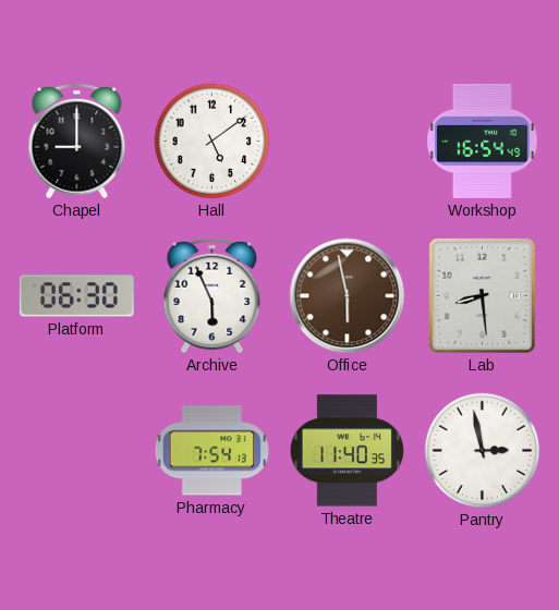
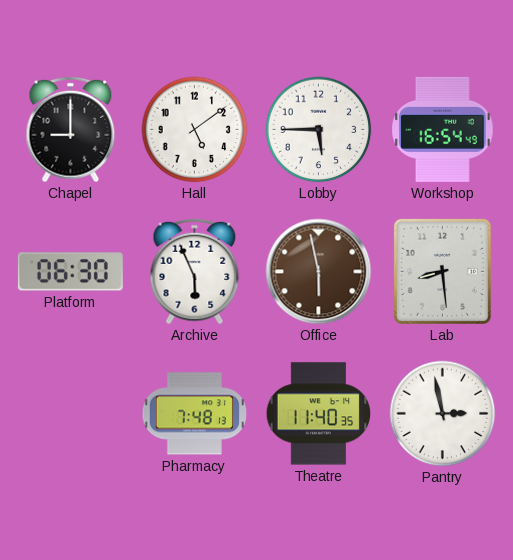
Lobby: none -> 5:45
Pharmacy: 7:54 -> 7:48
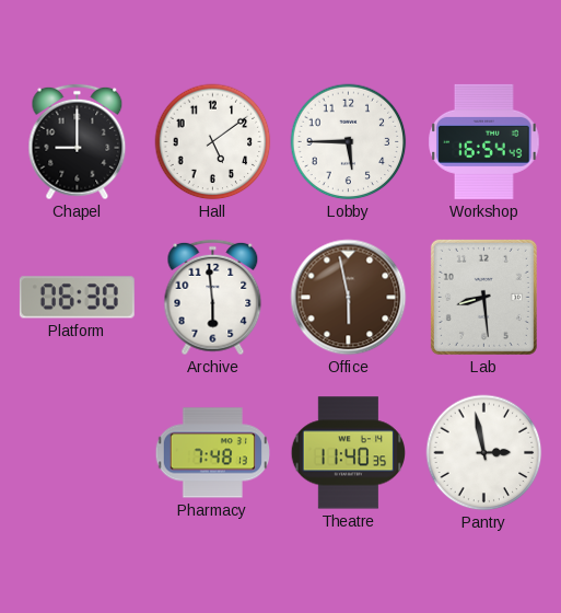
Archive: 5:56 -> 5:59
